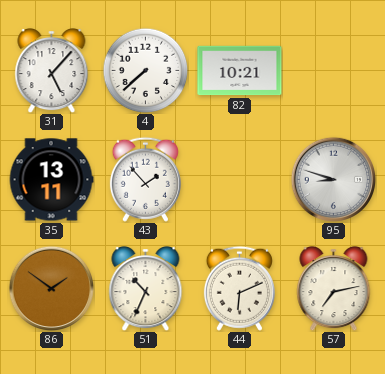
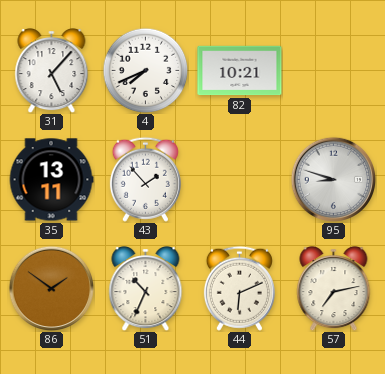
4: 7:38 -> 7:41
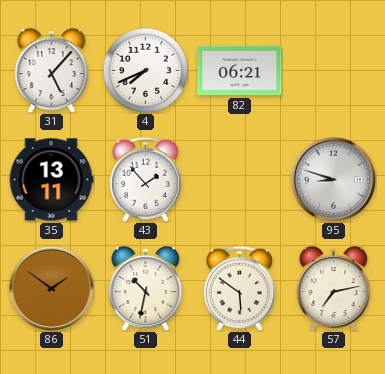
82: 10:21 -> 06:21
51: 10:34 -> 10:32
44: 6:11 -> 5:51
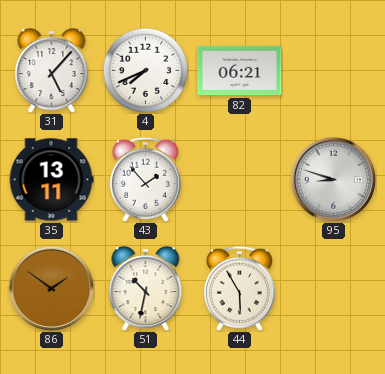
44: 5:51 -> 5:55
57: 7:13 -> none
